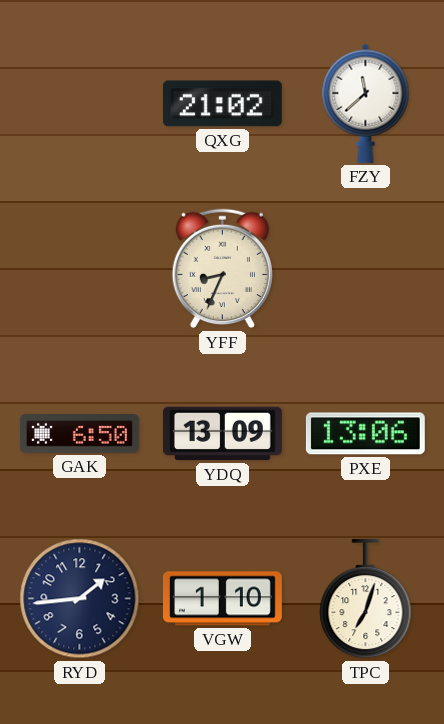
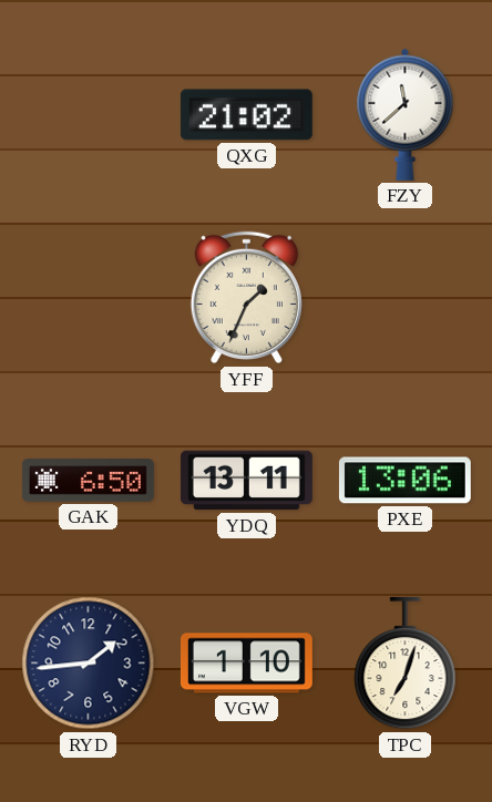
YFF: 8:34 -> 1:34
YDQ: 13:09 -> 13:11
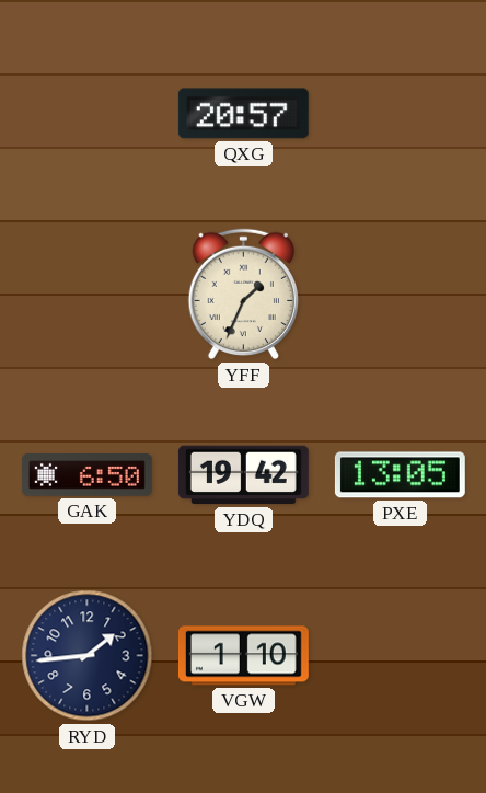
QXG: 21:02 -> 20:57
FZY: 11:38 -> none
YDQ: 13:11 -> 19:42
PXE: 13:06 -> 13:05
TPC: 7:03 -> none
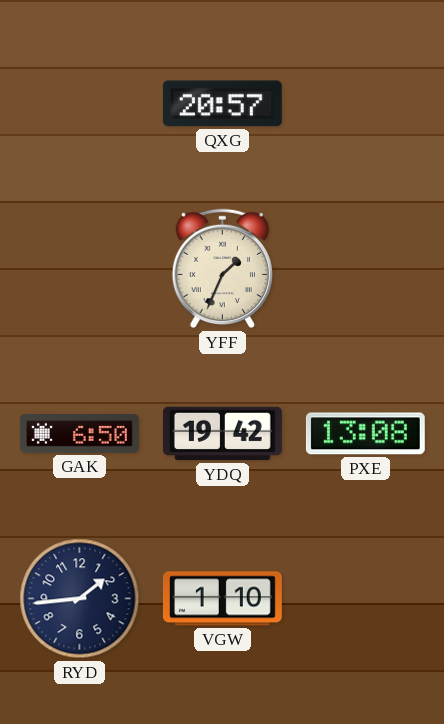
PXE: 13:05 -> 13:08
